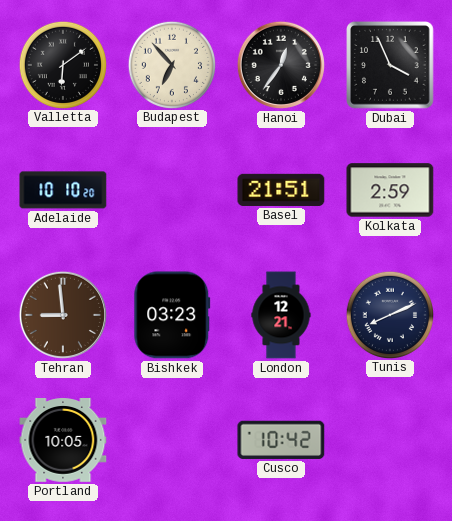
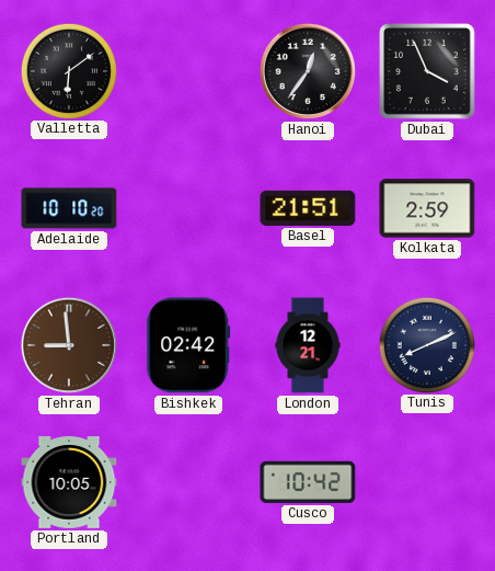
Budapest: 6:53 -> none
Bishkek: 03:23 -> 02:42
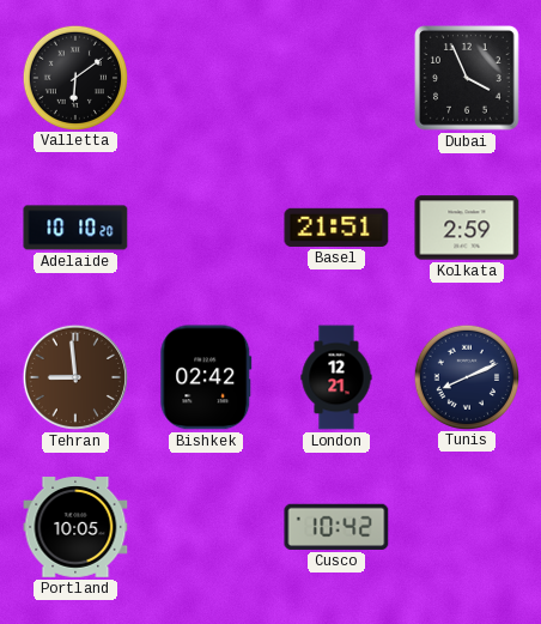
Hanoi: 12:36 -> none
